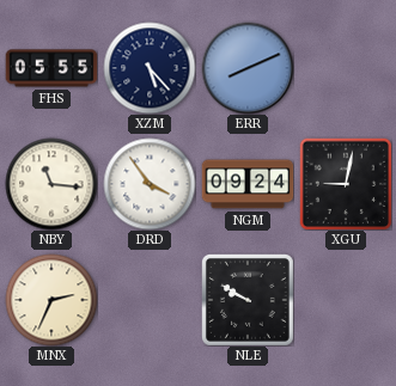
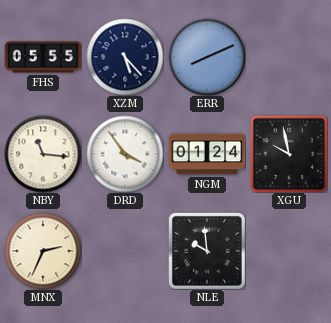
NGM: 09:24 -> 01:24
XGU: 9:02 -> 9:58
NLE: 9:50 -> 9:59
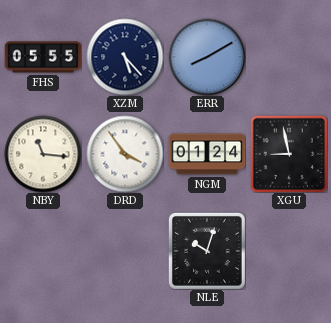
ERR: 8:11 -> 8:10
XGU: 9:58 -> 8:58
MNX: 2:34 -> none
NLE: 9:59 -> 10:03
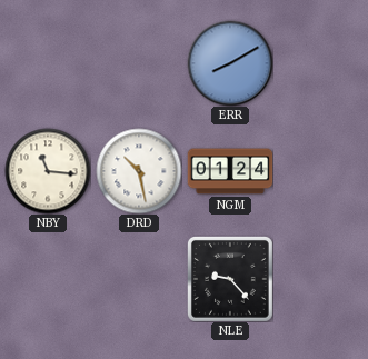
FHS: 05:55 -> none
XZM: 5:23 -> none
DRD: 3:54 -> 10:28
XGU: 8:58 -> none
NLE: 10:03 -> 9:23
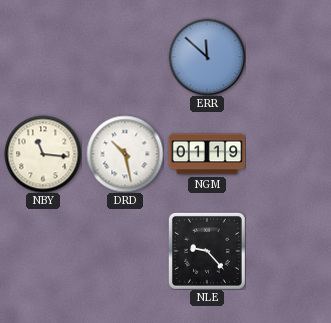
ERR: 8:10 -> 11:52
NGM: 01:24 -> 01:19
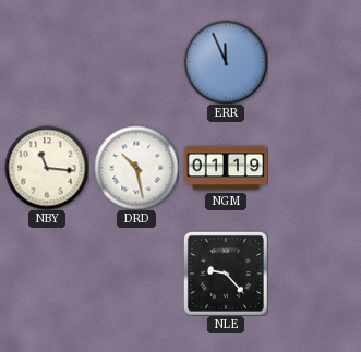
ERR: 11:52 -> 11:56
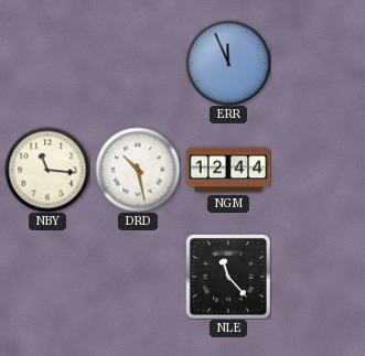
NGM: 01:19 -> 12:44
NLE: 9:23 -> 11:23
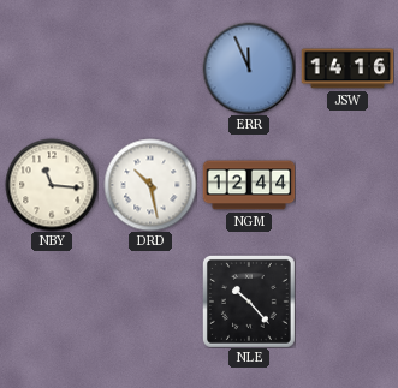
JSW: none -> 14:16
NLE: 11:23 -> 10:23
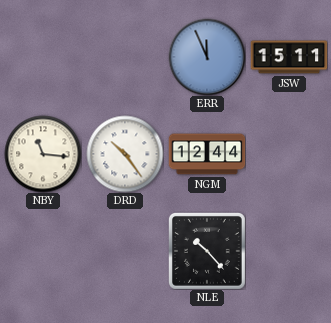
JSW: 14:16 -> 15:11
DRD: 10:28 -> 10:24
